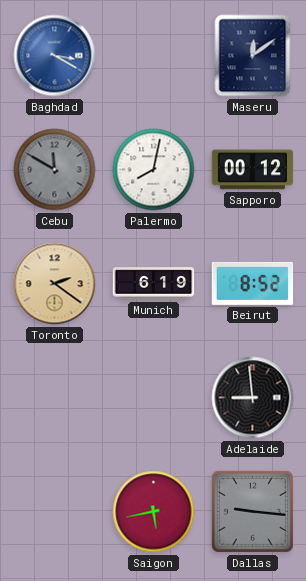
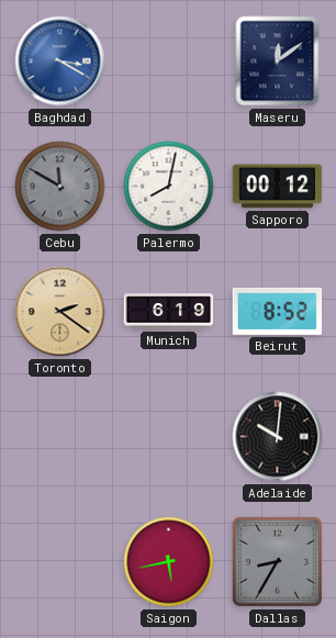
Adelaide: 8:59 -> 10:01
Dallas: 9:16 -> 8:35
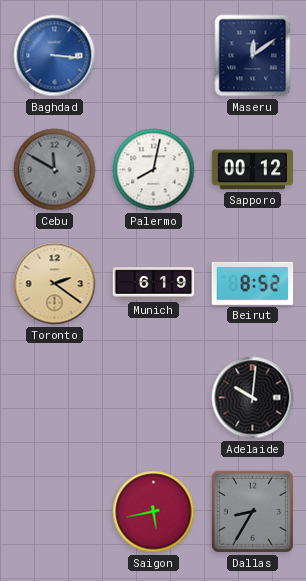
Baghdad: 3:20 -> 3:16
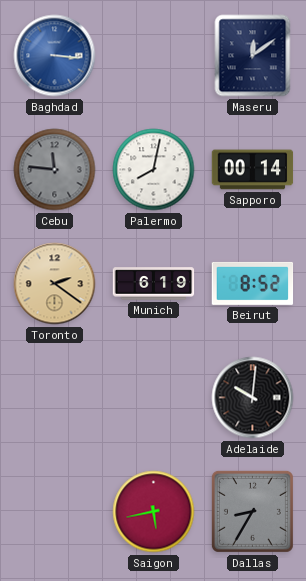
Cebu: 11:50 -> 11:46
Sapporo: 00:12 -> 00:14
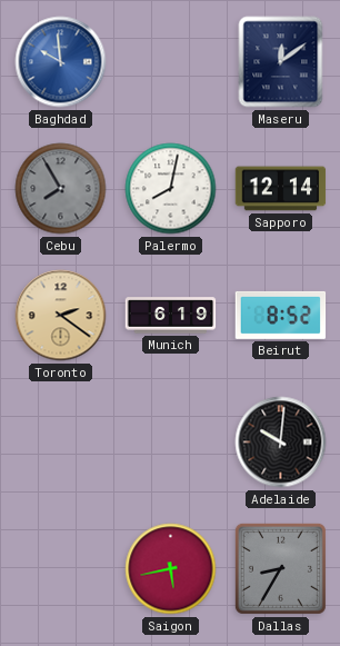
Baghdad: 3:16 -> 9:59
Cebu: 11:46 -> 7:55
Sapporo: 00:14 -> 12:14
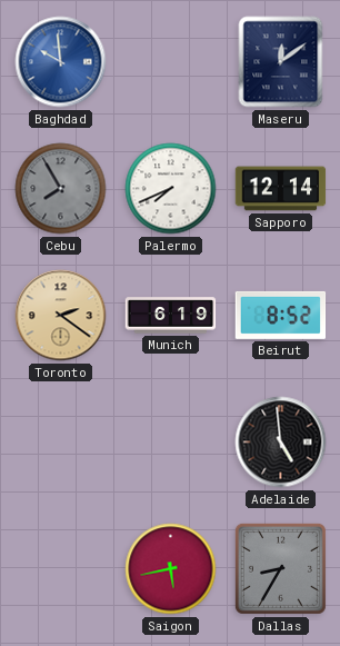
Palermo: 8:02 -> 7:41
Adelaide: 10:01 -> 4:59
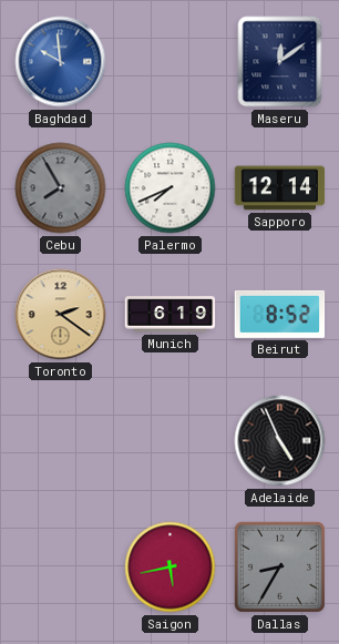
Adelaide: 4:59 -> 4:56
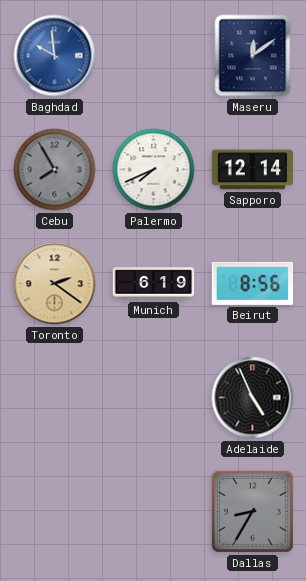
Beirut: 8:52 -> 8:56
Saigon: 5:43 -> none
